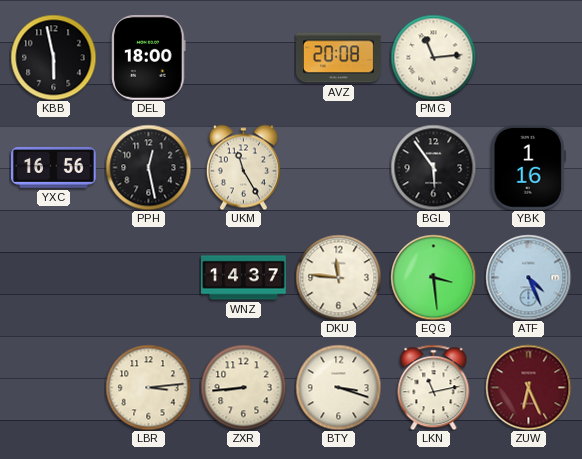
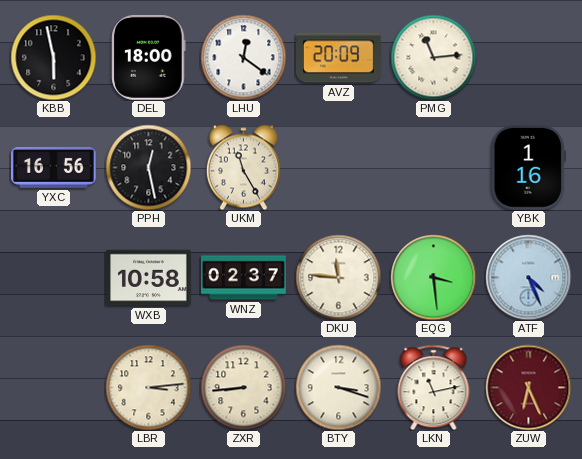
LHU: none -> 12:21
AVZ: 20:08 -> 20:09
BGL: 5:54 -> none
WXB: none -> 10:58
WNZ: 14:37 -> 02:37
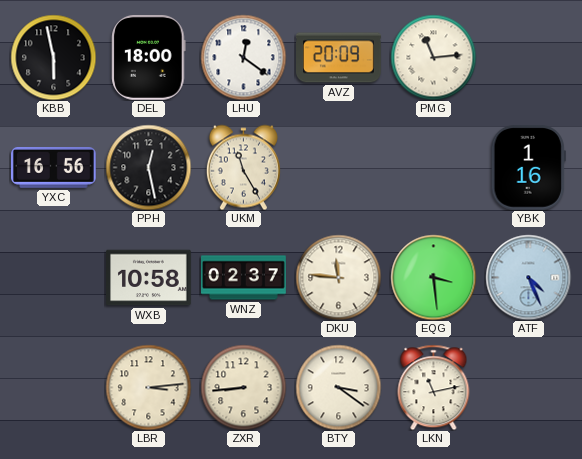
BTY: 3:18 -> 3:21
ZUW: 6:26 -> none
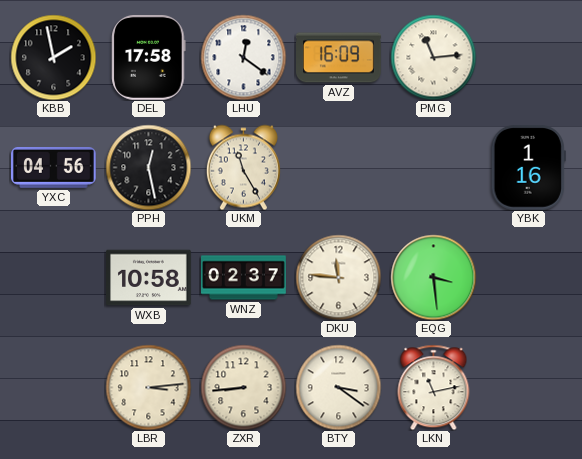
KBB: 5:58 -> 1:58
DEL: 18:00 -> 17:58
AVZ: 20:09 -> 16:09
YXC: 16:56 -> 04:56
ATF: 4:26 -> none
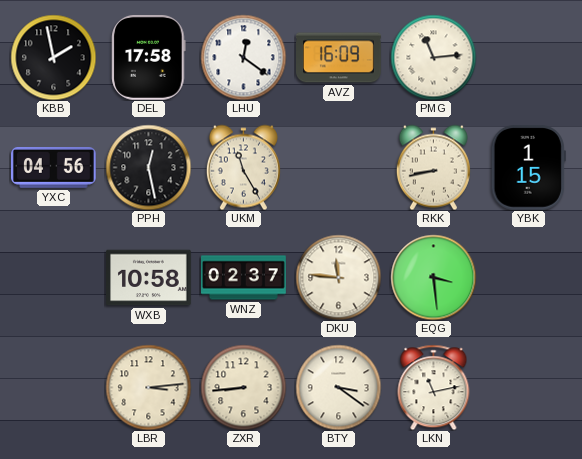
RKK: none -> 8:43
YBK: 1:16 -> 1:15
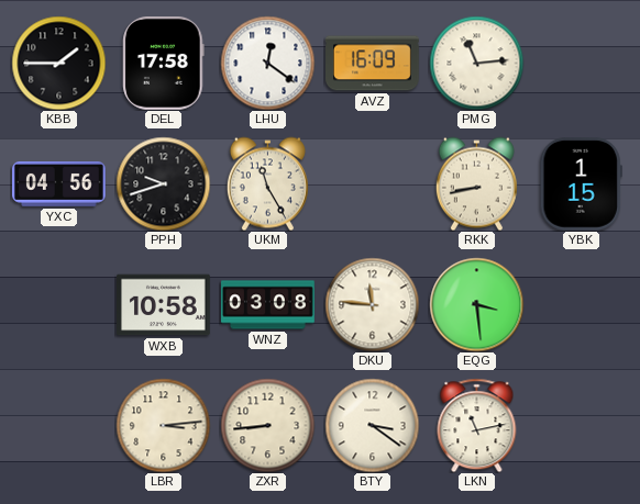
KBB: 1:58 -> 1:45
PPH: 12:28 -> 9:42
WNZ: 02:37 -> 03:08
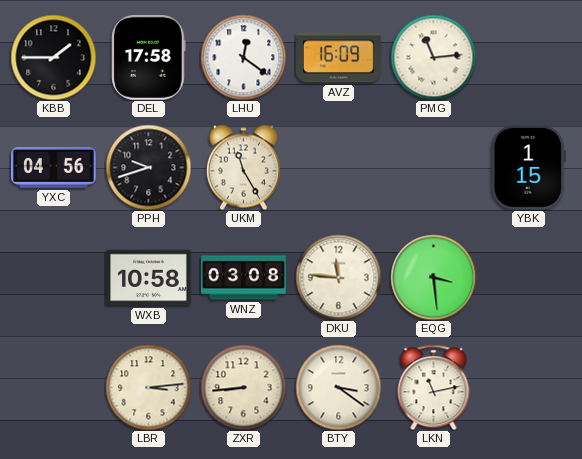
RKK: 8:43 -> none
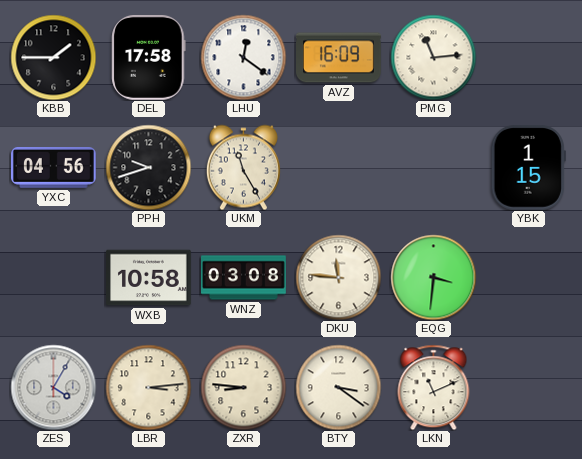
EQG: 3:29 -> 3:31
ZES: none -> 4:05
ZXR: 8:44 -> 8:46
LKN: 11:13 -> 11:11
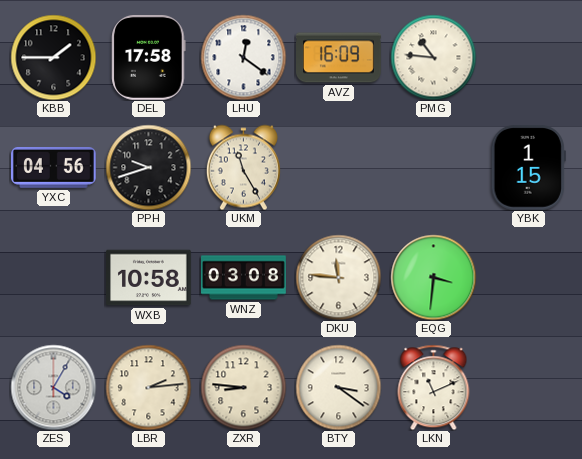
PMG: 11:14 -> 10:46
LBR: 3:14 -> 2:14
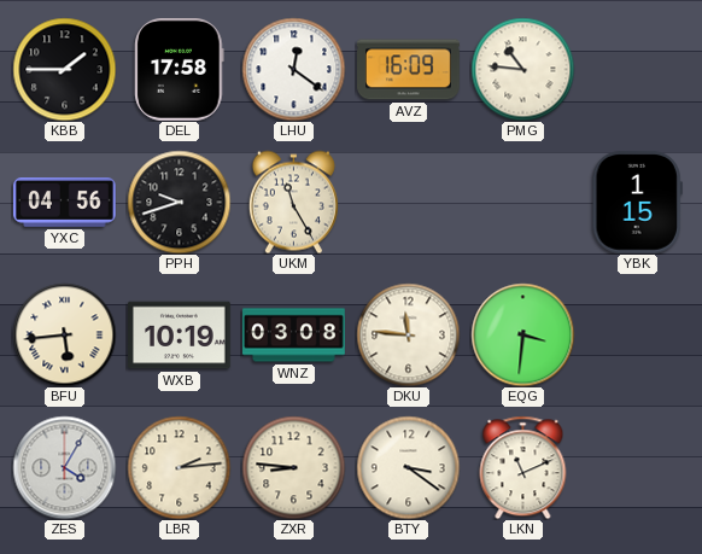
BFU: none -> 5:44
WXB: 10:58 -> 10:19
